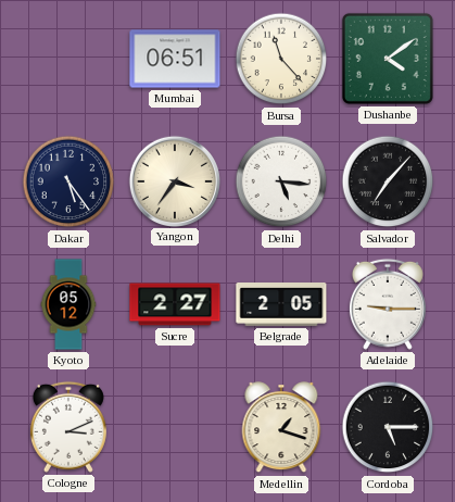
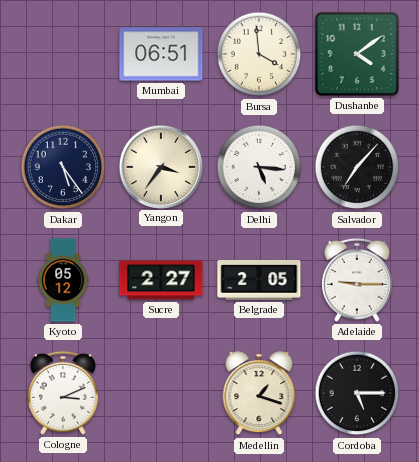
Bursa: 11:23 -> 3:59
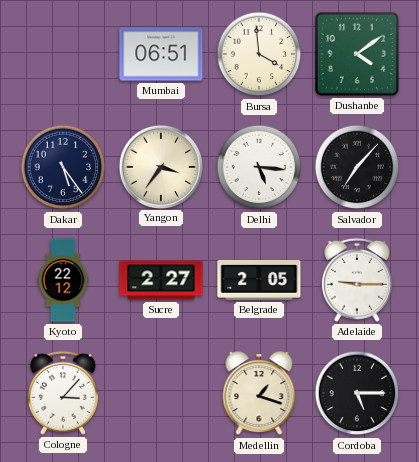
Kyoto: 05:12 -> 22:12
Cologne: 3:11 -> 3:07
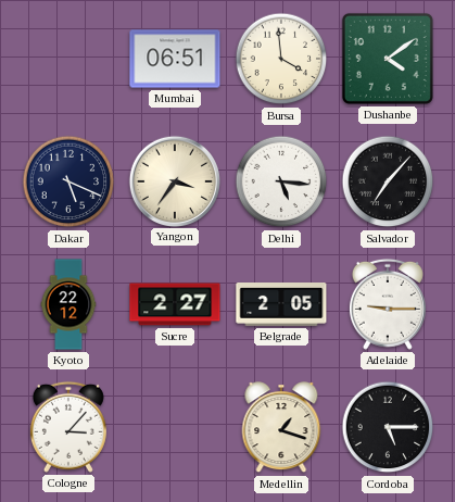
Dakar: 5:24 -> 5:19
